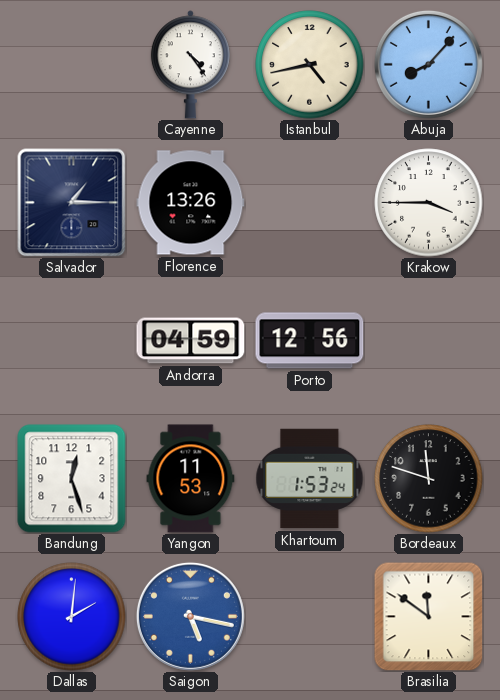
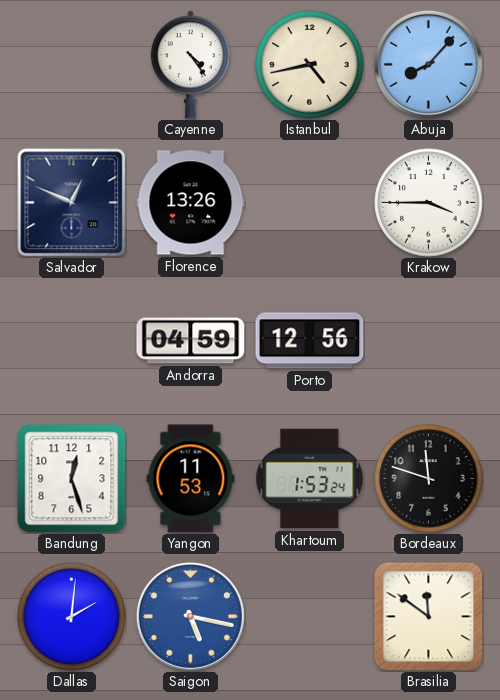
Salvador: 1:15 -> 12:49
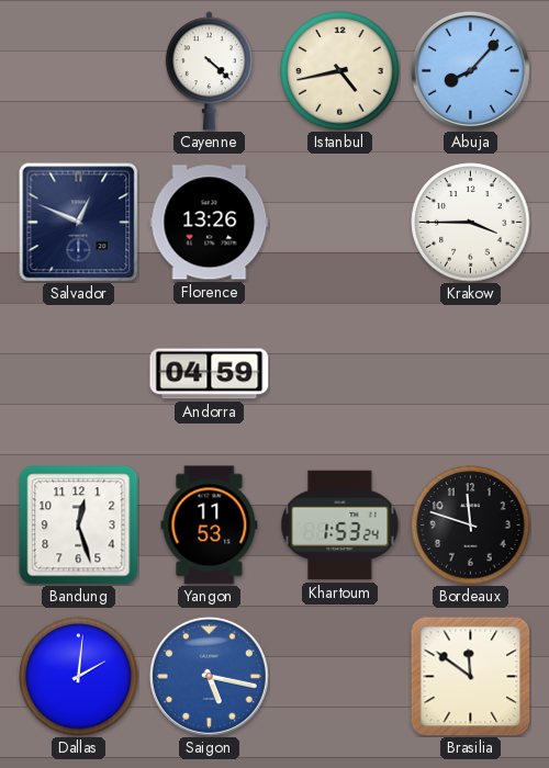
Cayenne: 4:24 -> 4:22
Porto: 12:56 -> none
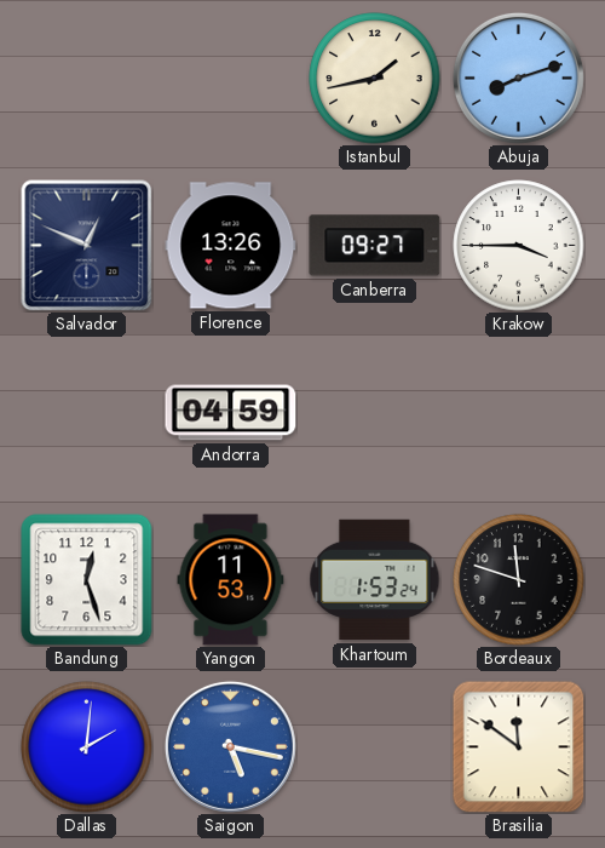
Cayenne: 4:22 -> none
Istanbul: 4:43 -> 1:43
Abuja: 8:07 -> 8:12
Canberra: none -> 09:27
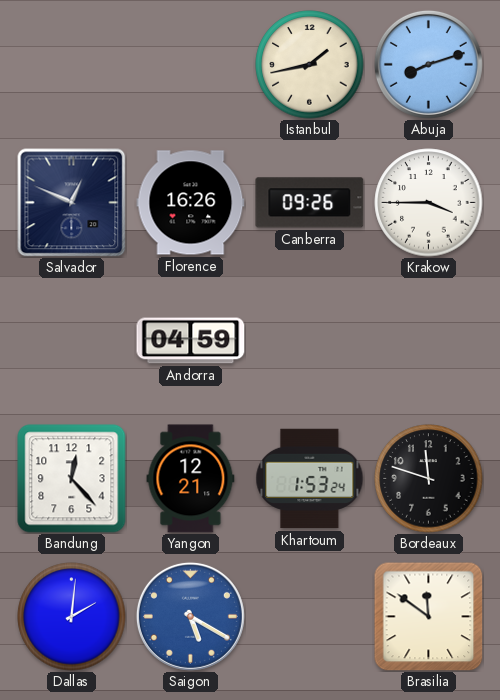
Florence: 13:26 -> 16:26
Canberra: 09:27 -> 09:26
Bandung: 12:27 -> 12:23
Yangon: 11:53 -> 12:21
Saigon: 5:17 -> 5:20
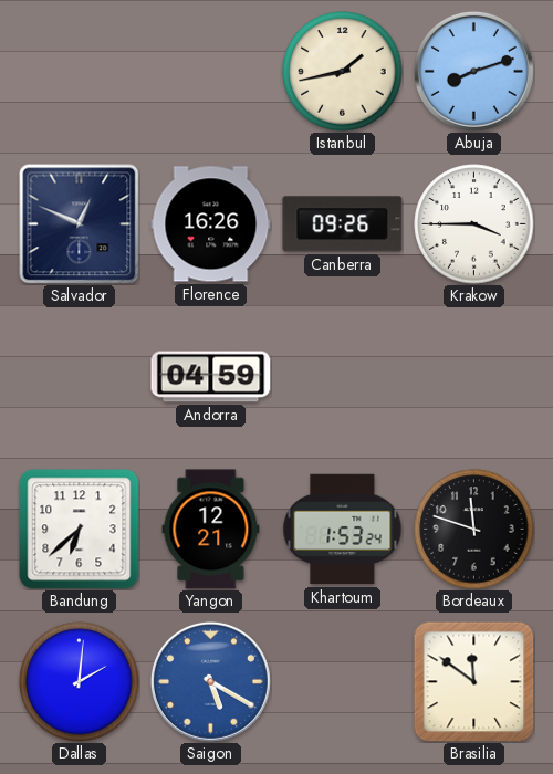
Bandung: 12:23 -> 6:38
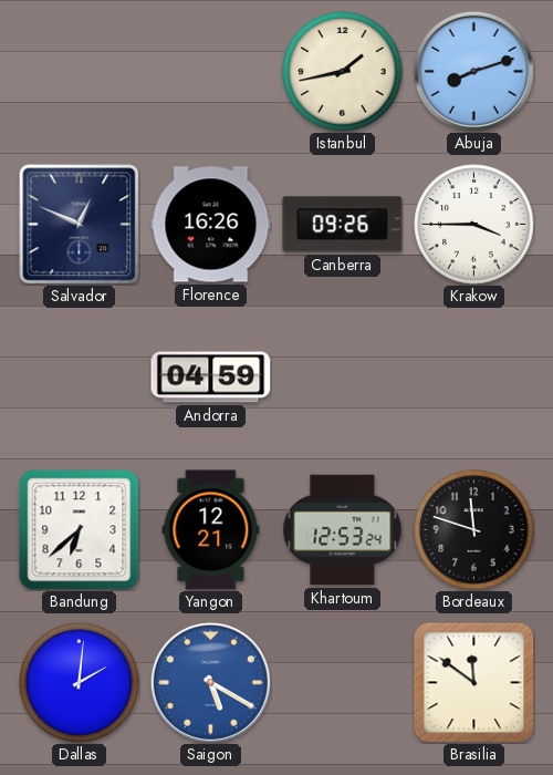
Khartoum: 1:53 -> 12:53
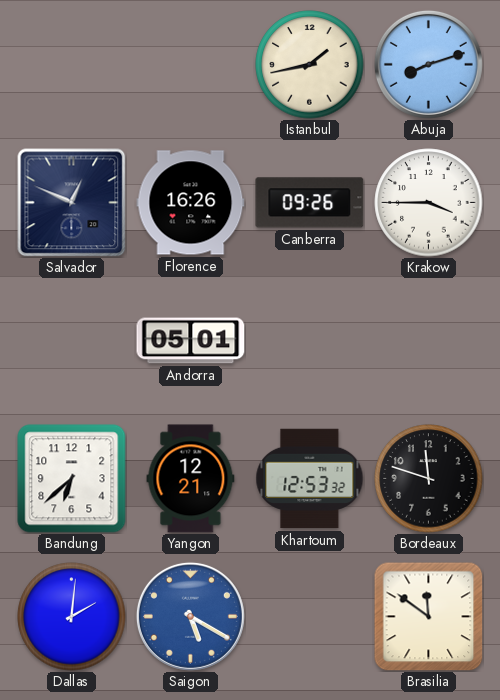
Andorra: 04:59 -> 05:01
Khartoum: 12:53:24 -> 12:53:32
